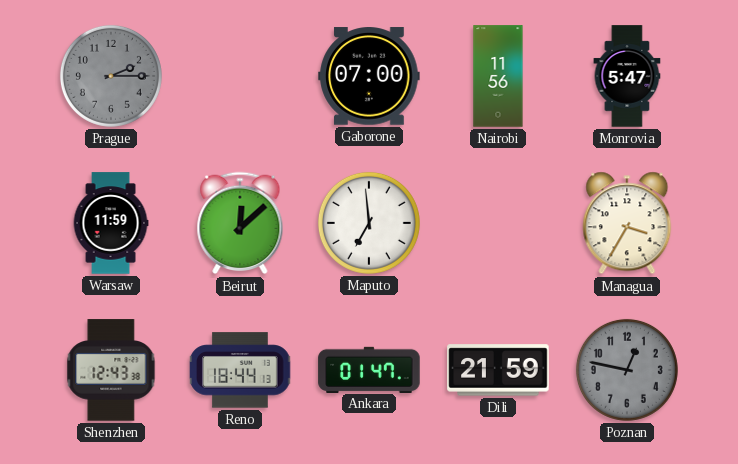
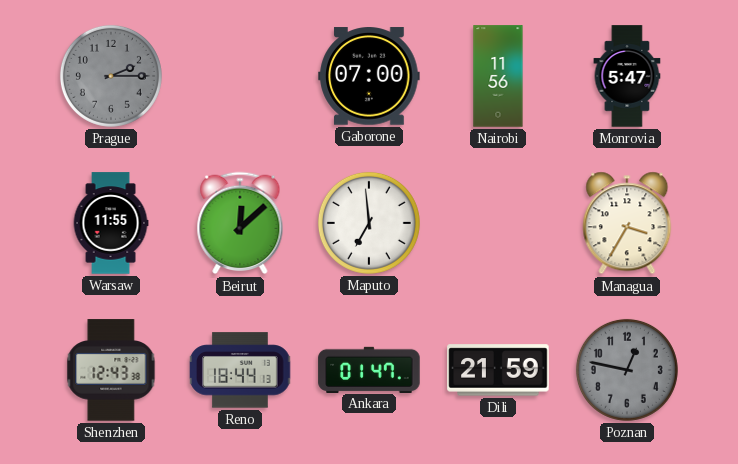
Warsaw: 11:59 -> 11:55
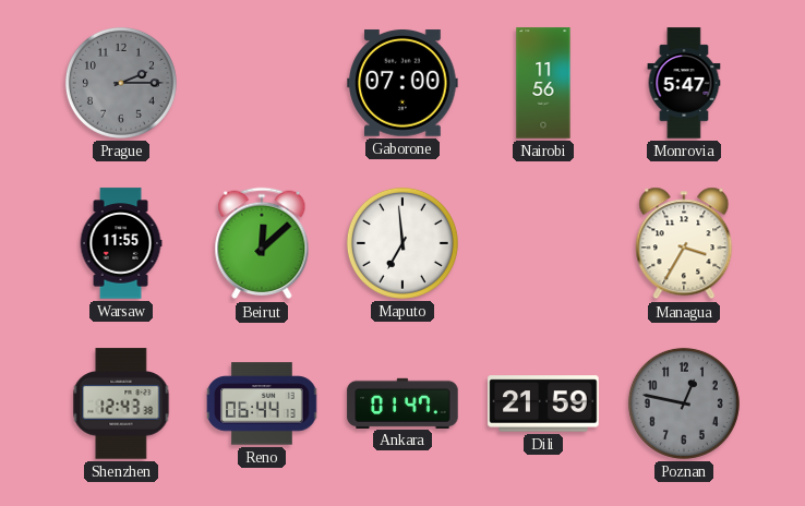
Reno: 18:44 -> 06:44
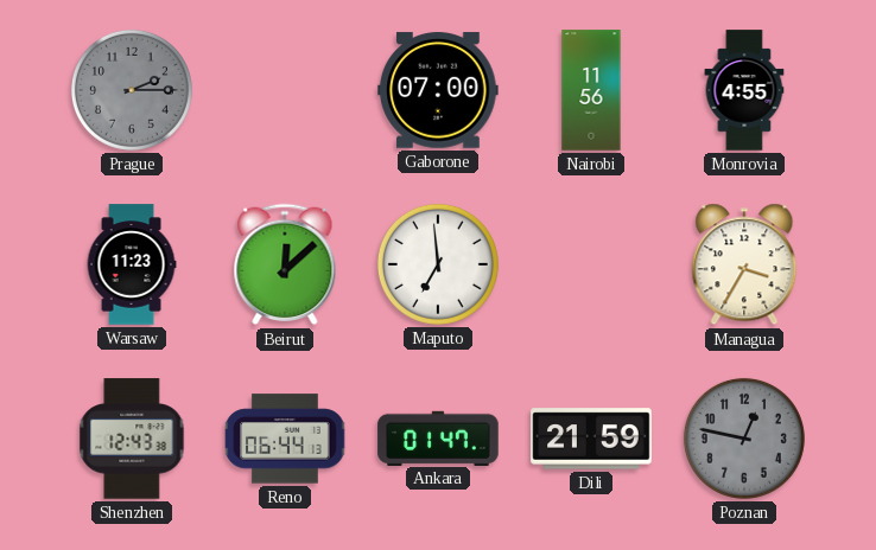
Monrovia: 5:47 -> 4:55
Warsaw: 11:55 -> 11:23
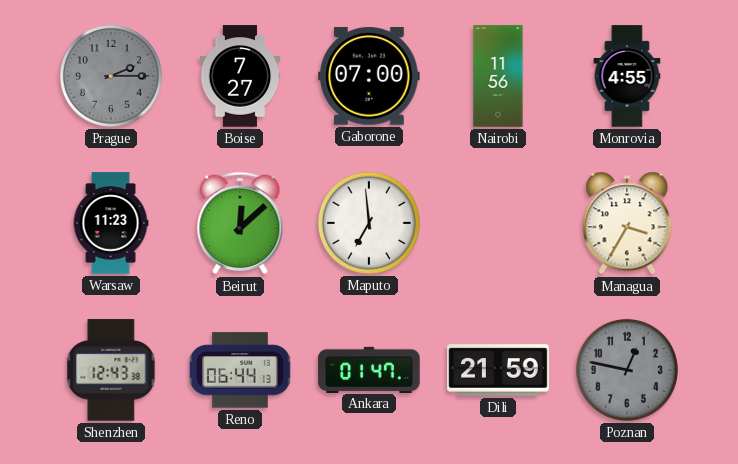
Boise: none -> 7:27
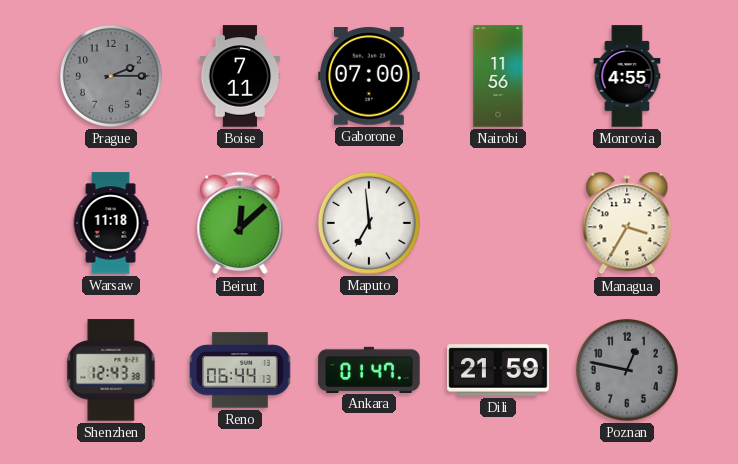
Boise: 7:27 -> 7:11
Warsaw: 11:23 -> 11:18
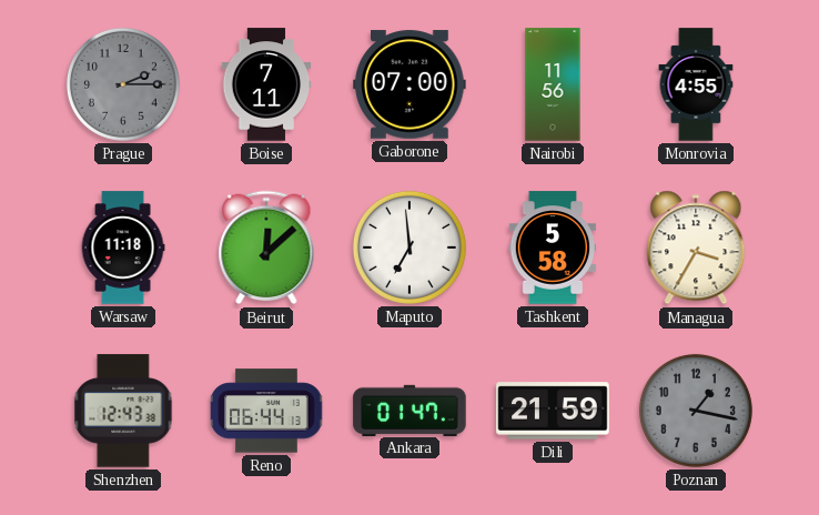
Tashkent: none -> 5:58
Poznan: 12:47 -> 1:17
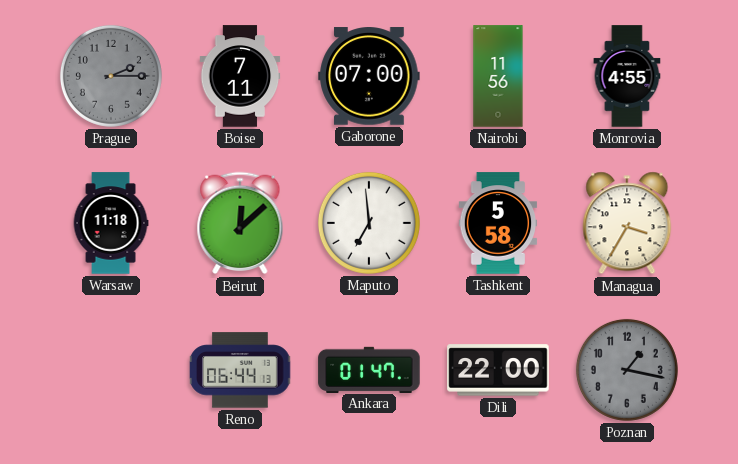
Shenzhen: 12:43 -> none
Dili: 21:59 -> 22:00
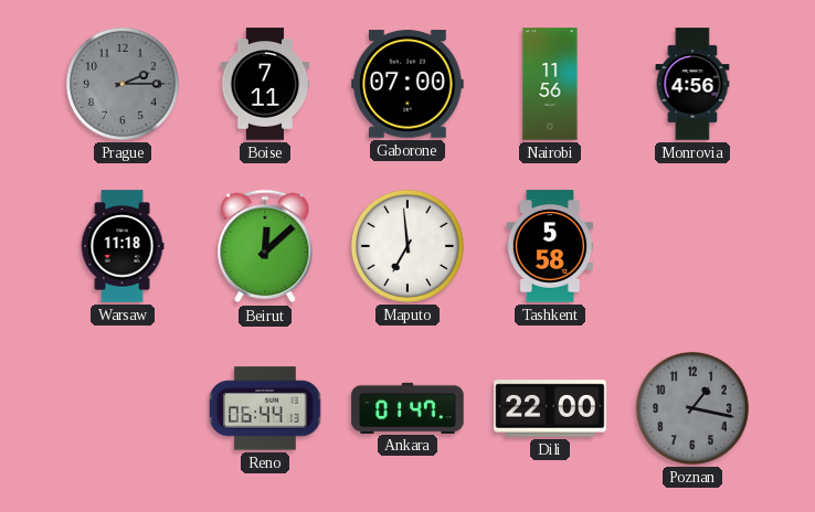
Monrovia: 4:55 -> 4:56
Managua: 3:35 -> none
